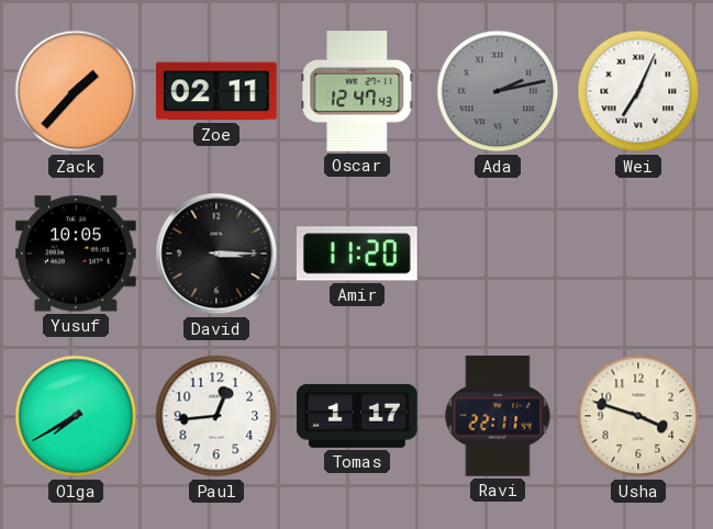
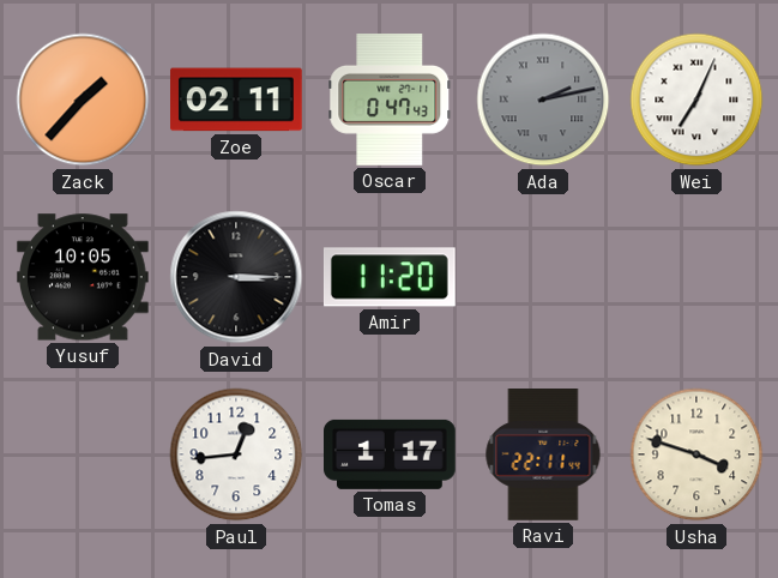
Oscar: 12:47 -> 0:47
Olga: 7:40 -> none
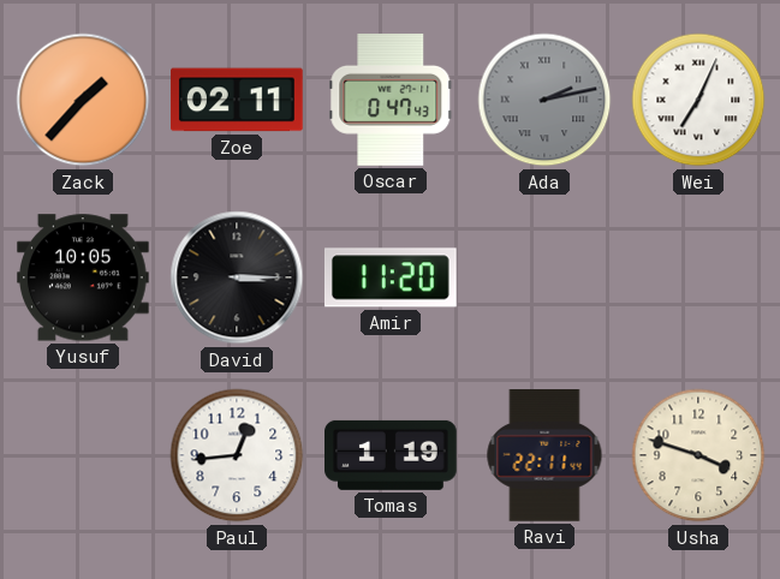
Tomas: 1:17 -> 1:19
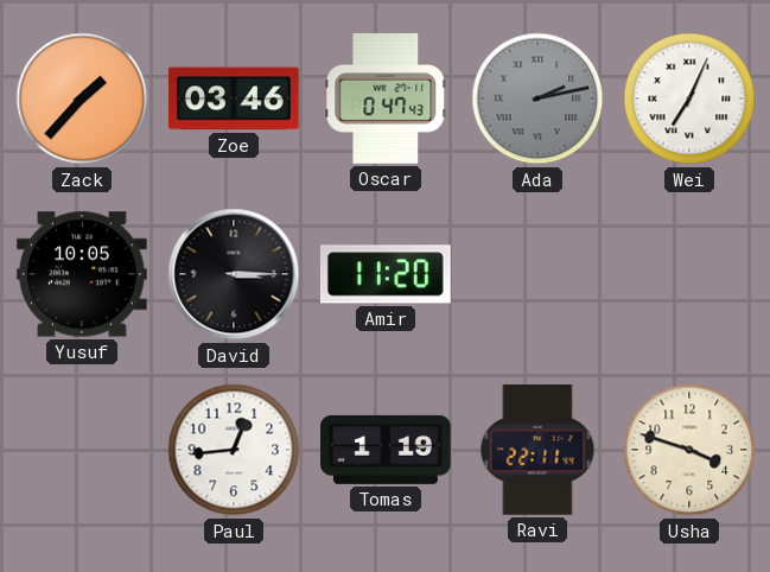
Zoe: 02:11 -> 03:46
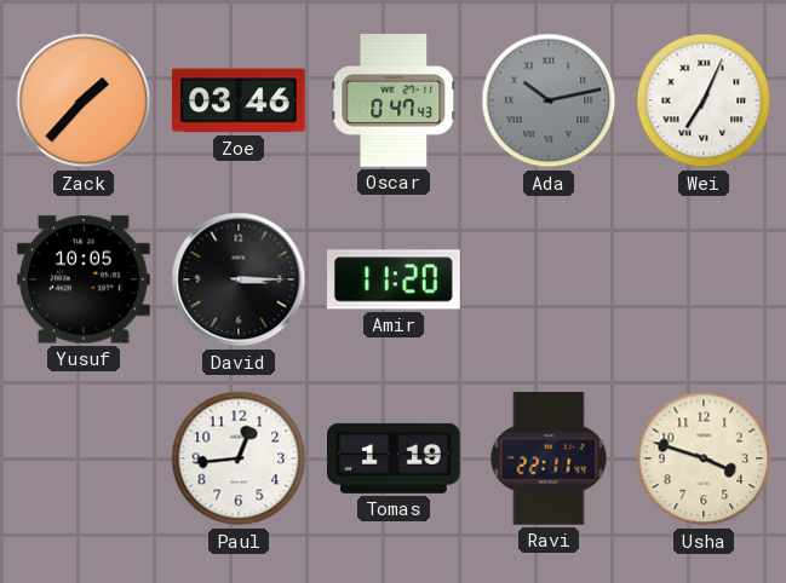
Ada: 2:13 -> 10:13
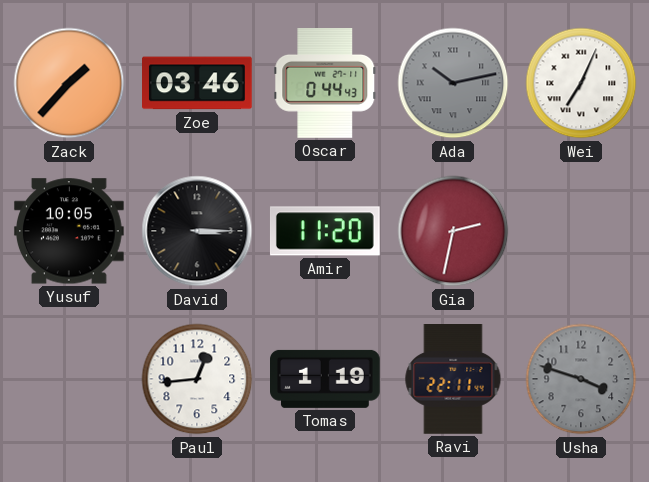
Oscar: 0:47 -> 0:44
Gia: none -> 2:32
Usha dial: cream -> grey
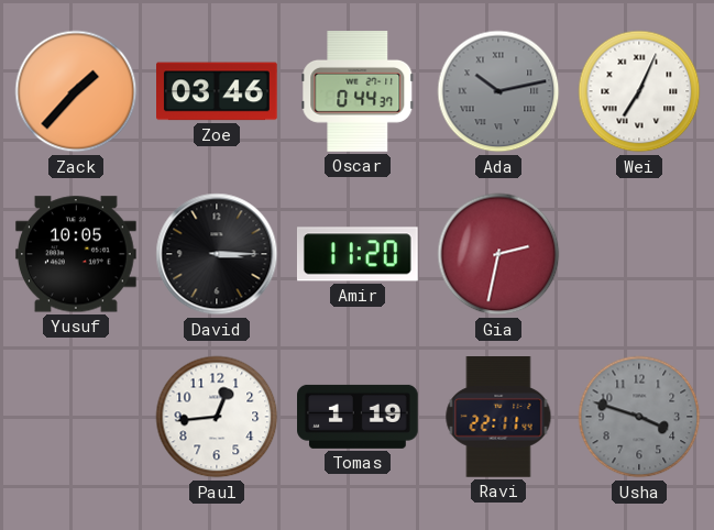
Oscar: 0:44:43 -> 0:44:37
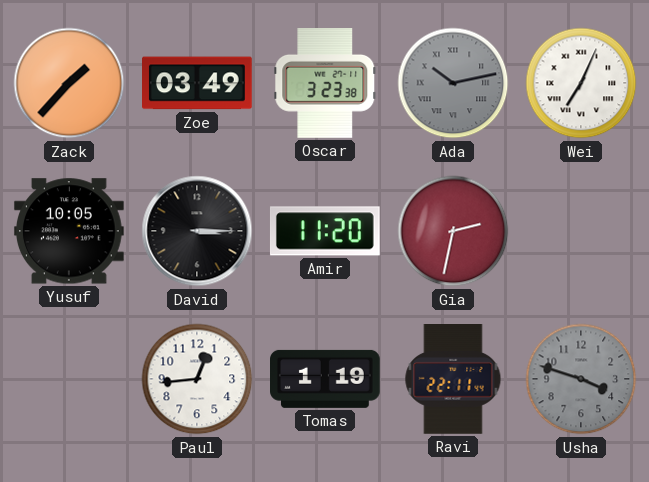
Zoe: 03:46 -> 03:49
Oscar: 0:44 -> 3:23
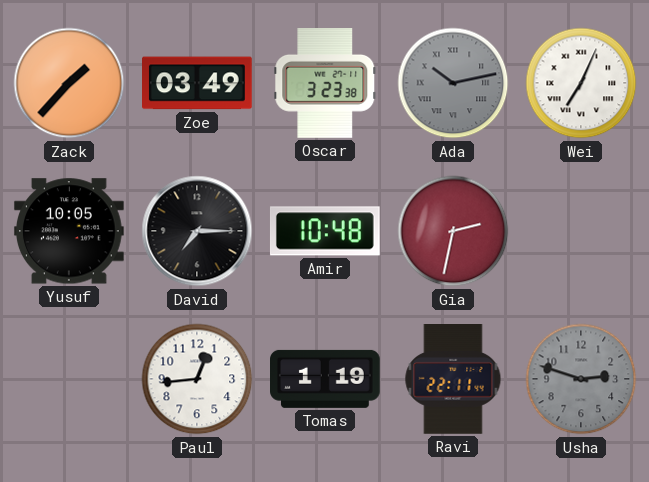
David: 3:15 -> 7:15
Amir: 11:20 -> 10:48
Usha: 3:48 -> 2:48
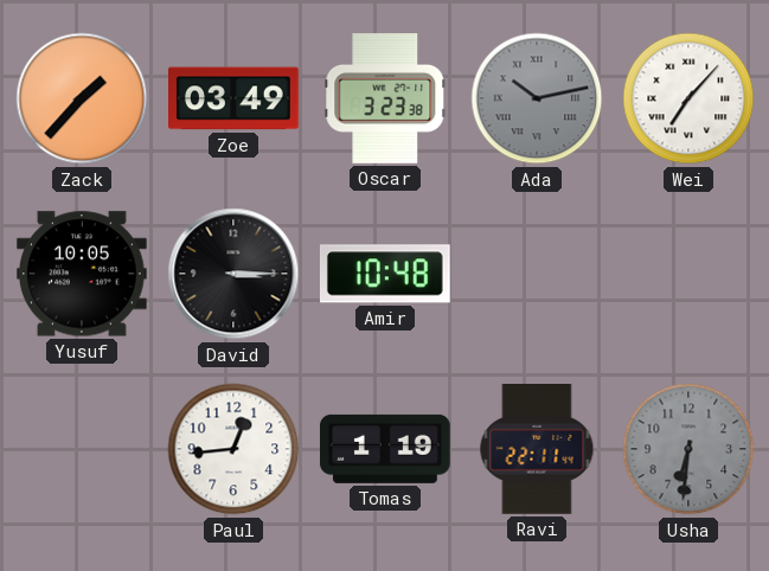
Wei: 7:04 -> 7:07
David: 7:15 -> 3:15
Gia: 2:32 -> none
Usha: 2:48 -> 6:31
